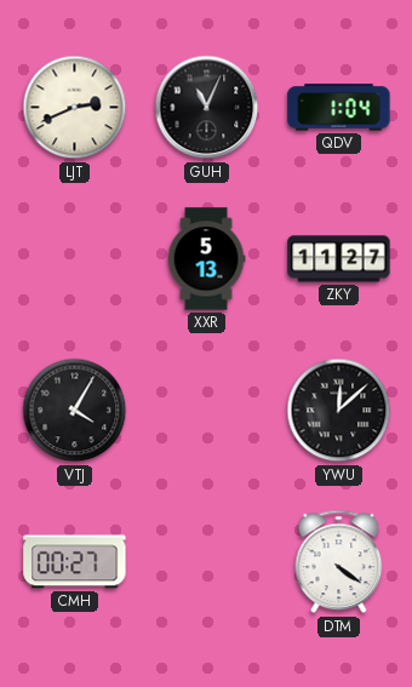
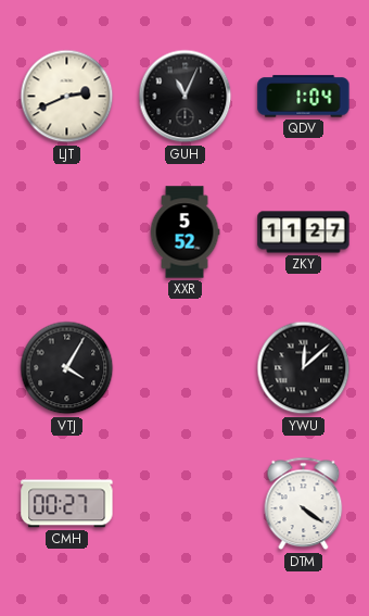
XXR: 5:13 -> 5:52
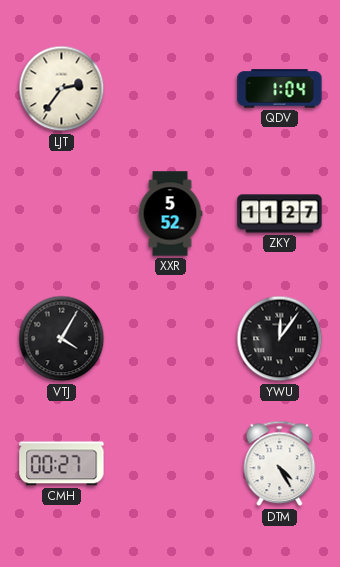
LJT: 2:41 -> 2:36
GUH: 11:04 -> none
YWU: 12:08 -> 12:06
DTM: 4:21 -> 4:25
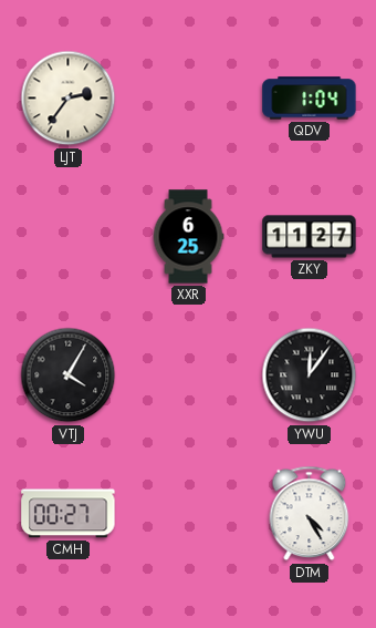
XXR: 5:52 -> 6:25
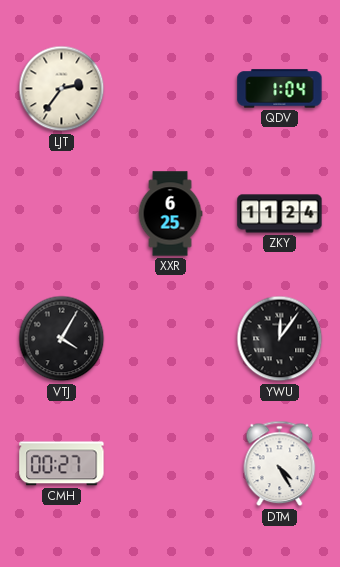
ZKY: 11:27 -> 11:24
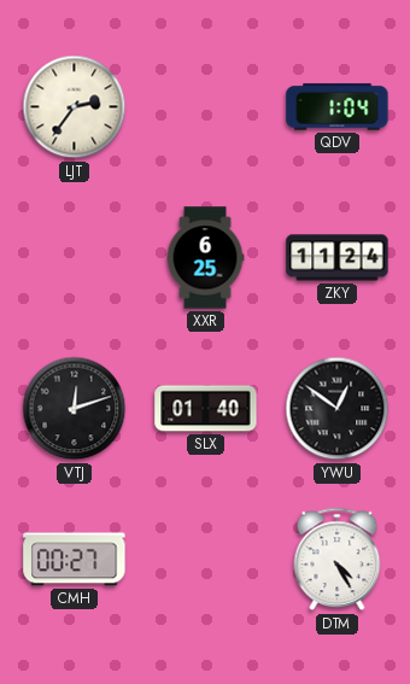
VTJ: 4:05 -> 12:12
SLX: none -> 01:40
YWU: 12:06 -> 12:51
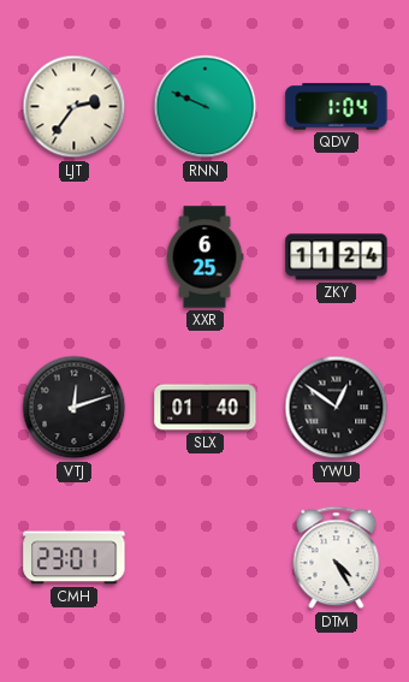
RNN: none -> 9:49
CMH: 00:27 -> 23:01
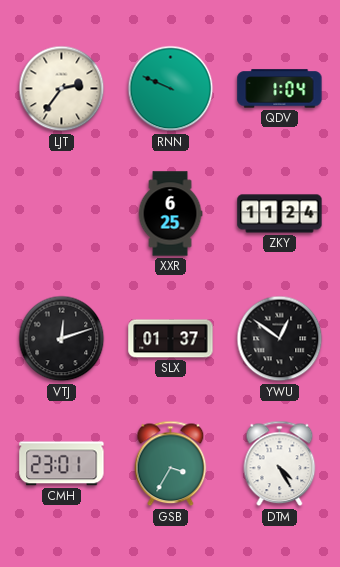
SLX: 01:40 -> 01:37
GSB: none -> 3:35
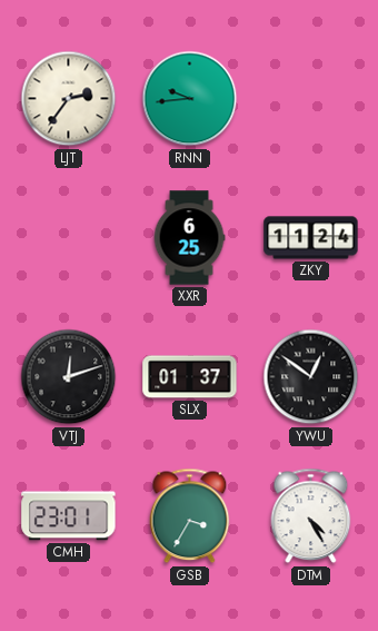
RNN: 9:49 -> 9:44
QDV: 1:04 -> none
